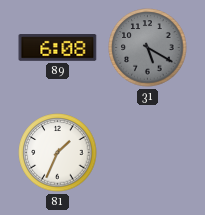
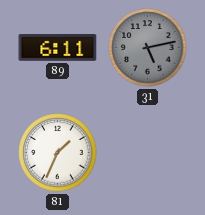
89: 6:08 -> 6:11
31: 5:20 -> 5:13
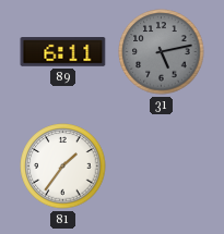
81: 1:34 -> 1:36
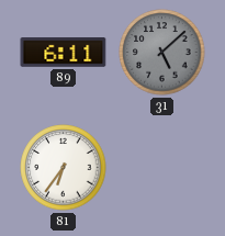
31: 5:13 -> 5:08
81: 1:36 -> 6:36
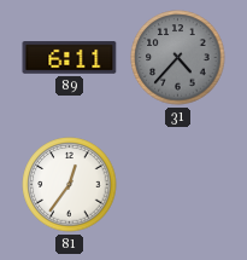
31: 5:08 -> 4:37
81: 6:36 -> 12:36
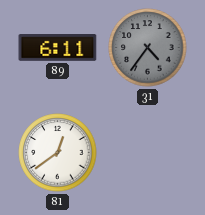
31: 4:37 -> 4:36
81: 12:36 -> 12:39
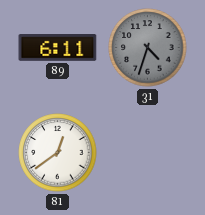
31: 4:36 -> 4:33
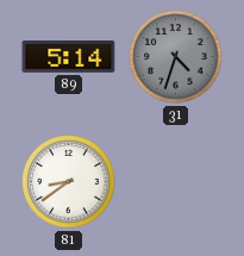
89: 6:11 -> 5:14
81: 12:39 -> 8:39
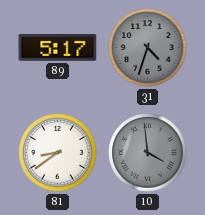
89: 5:14 -> 5:17
10: none -> 3:59
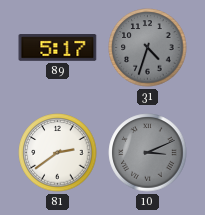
81: 8:39 -> 2:39
10: 3:59 -> 3:11
